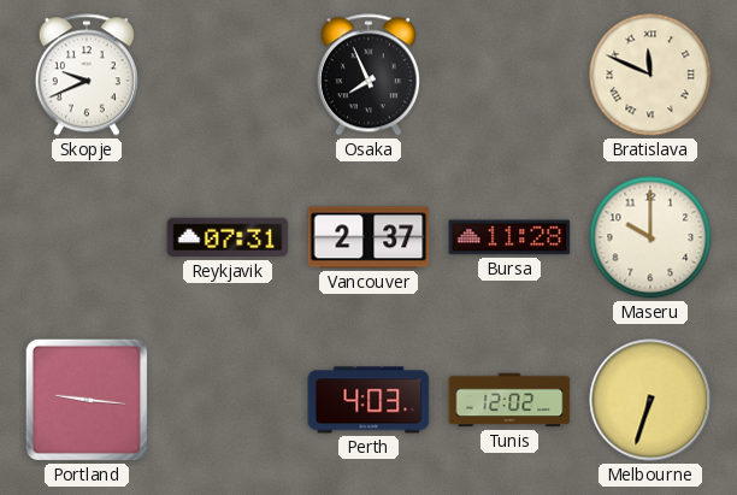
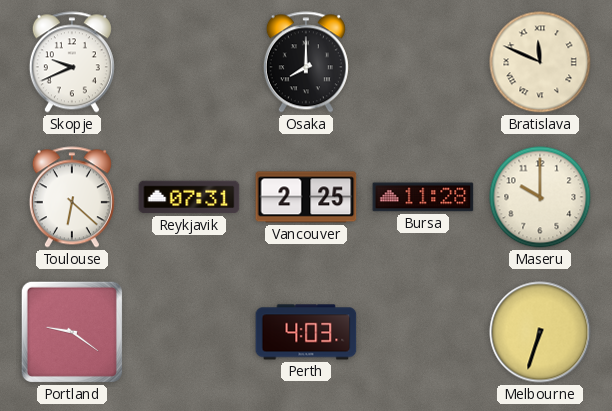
Osaka: 7:56 -> 8:00
Toulouse: none -> 6:22
Vancouver: 2:37 -> 2:25
Portland: 9:16 -> 9:21
Tunis: 12:02 -> none
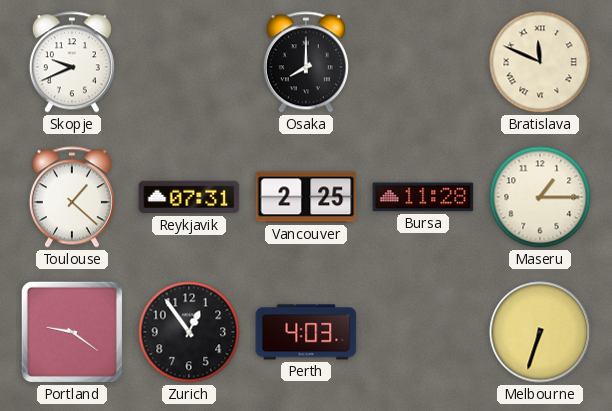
Toulouse: 6:22 -> 1:22
Maseru: 10:00 -> 1:15
Zurich: none -> 12:54
